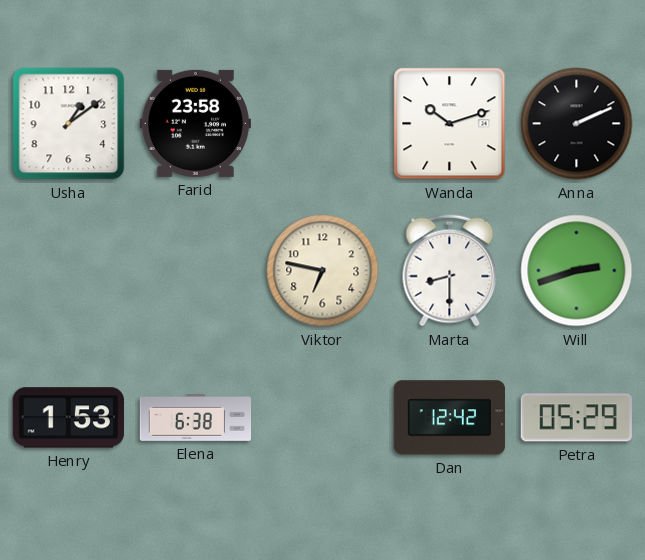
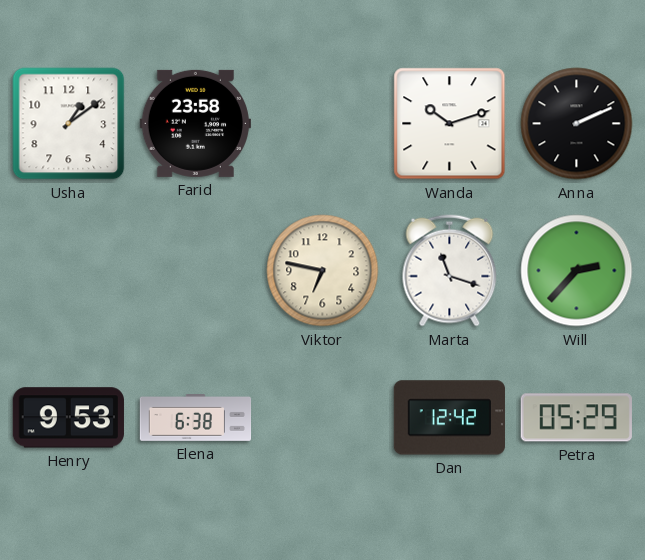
Marta: 8:30 -> 11:18
Will: 2:42 -> 2:37
Henry: 1:53 -> 9:53
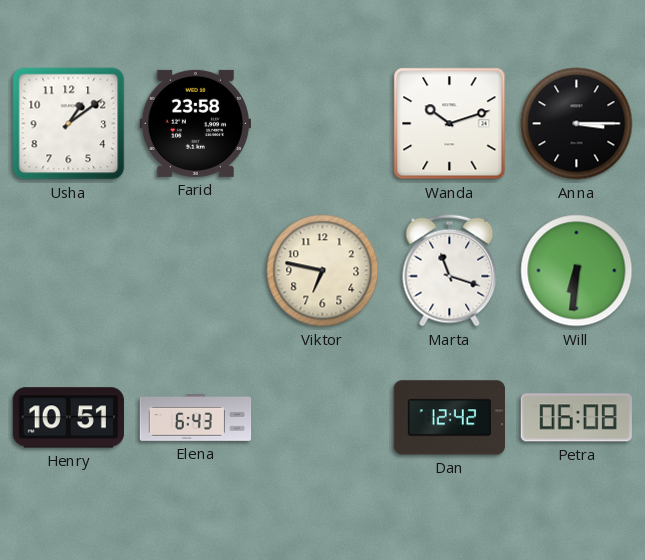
Anna: 2:11 -> 3:15
Will: 2:37 -> 6:31
Henry: 9:53 -> 10:51
Elena: 6:38 -> 6:43
Petra: 05:29 -> 06:08
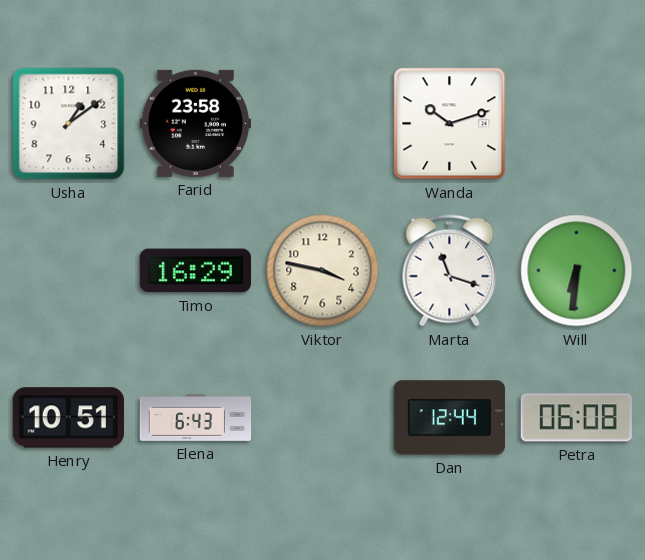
Anna: 3:15 -> none
Timo: none -> 16:29
Viktor: 6:47 -> 3:47
Dan: 12:42 -> 12:44
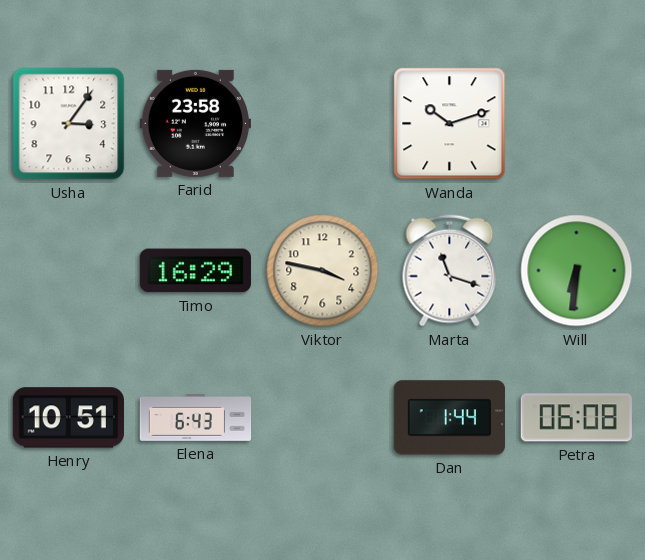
Usha: 1:09 -> 3:06
Dan: 12:44 -> 1:44
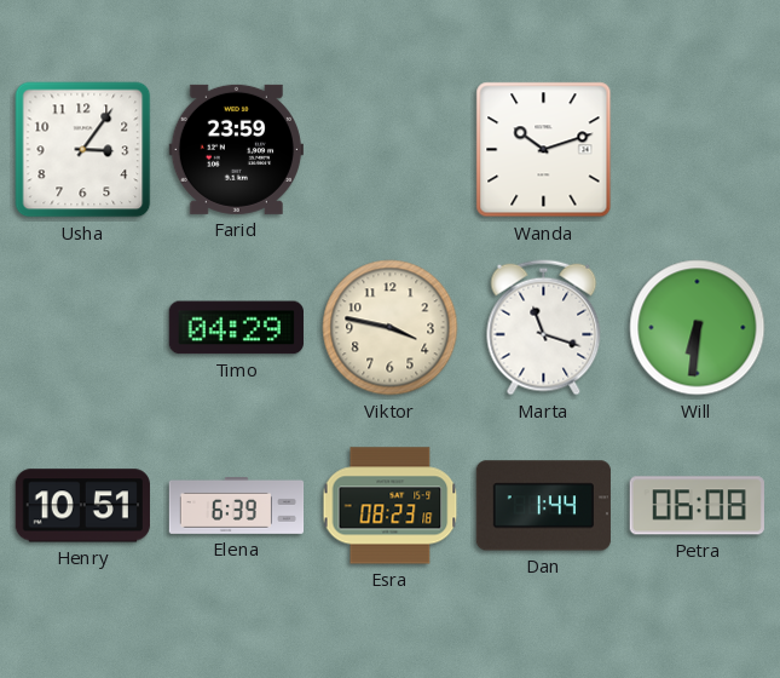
Farid: 23:58 -> 23:59
Timo: 16:29 -> 04:29
Elena: 6:43 -> 6:39
Esra: none -> 08:23
